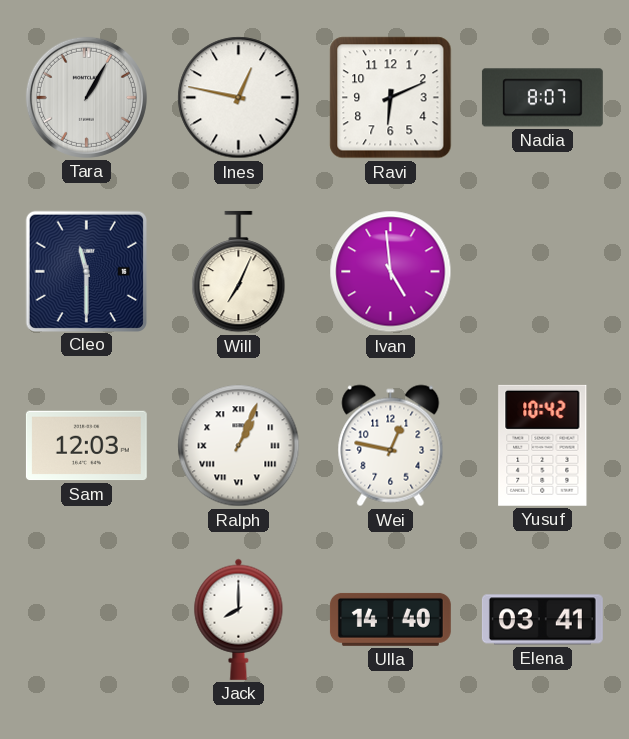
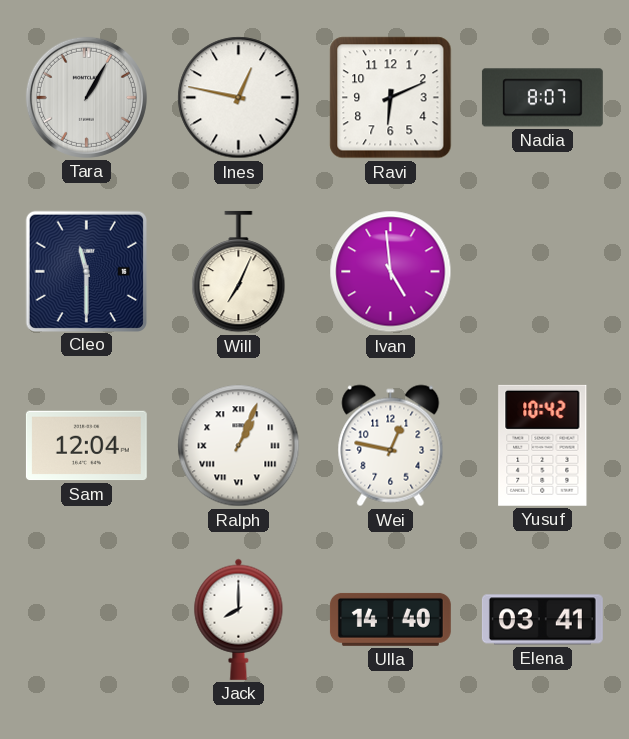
Sam: 12:03 -> 12:04
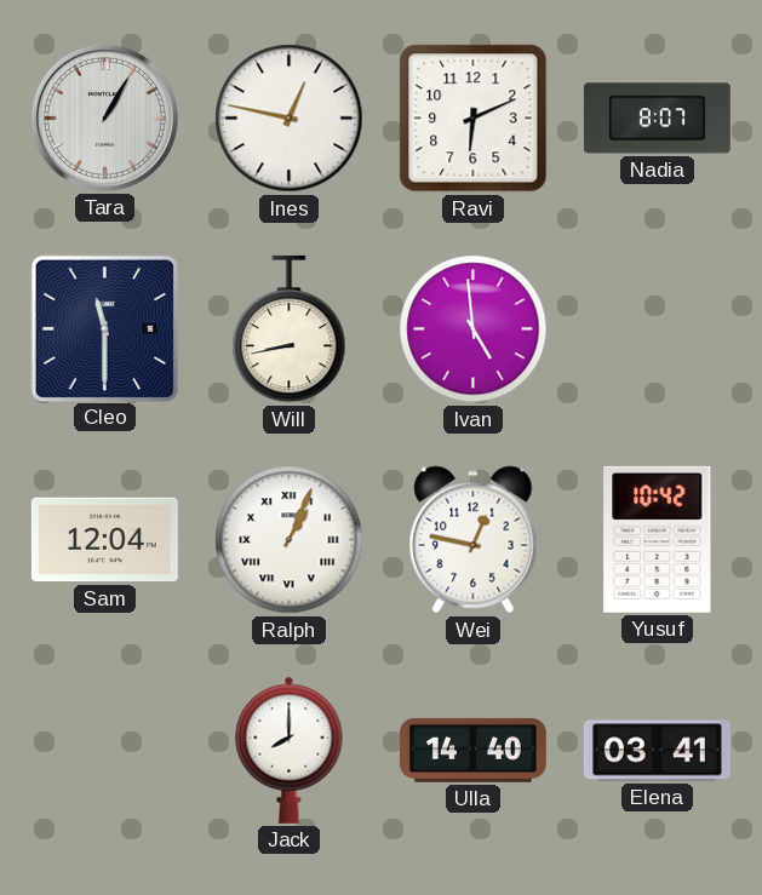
Will: 7:04 -> 8:43
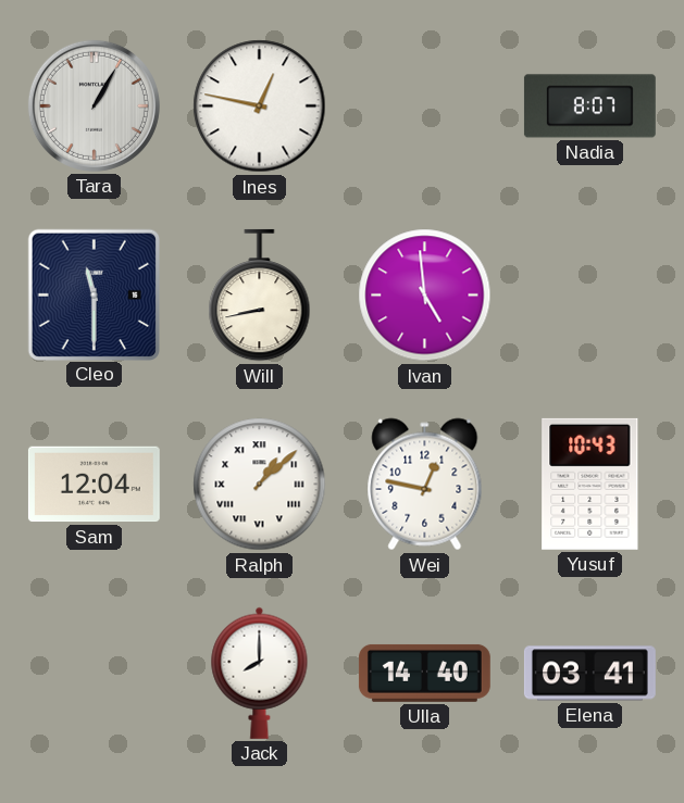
Ravi: 6:11 -> none
Ralph: 1:04 -> 1:08
Yusuf: 10:42 -> 10:43
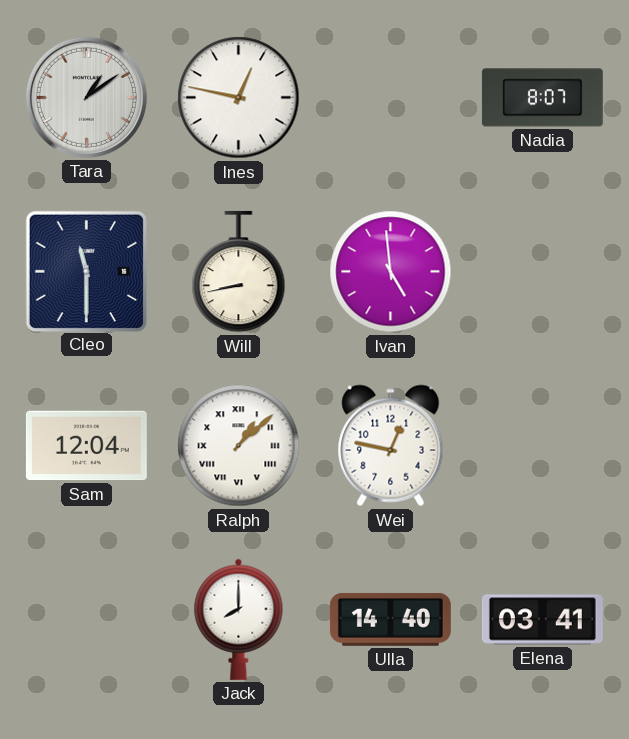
Tara: 1:05 -> 1:09
Yusuf: 10:43 -> none
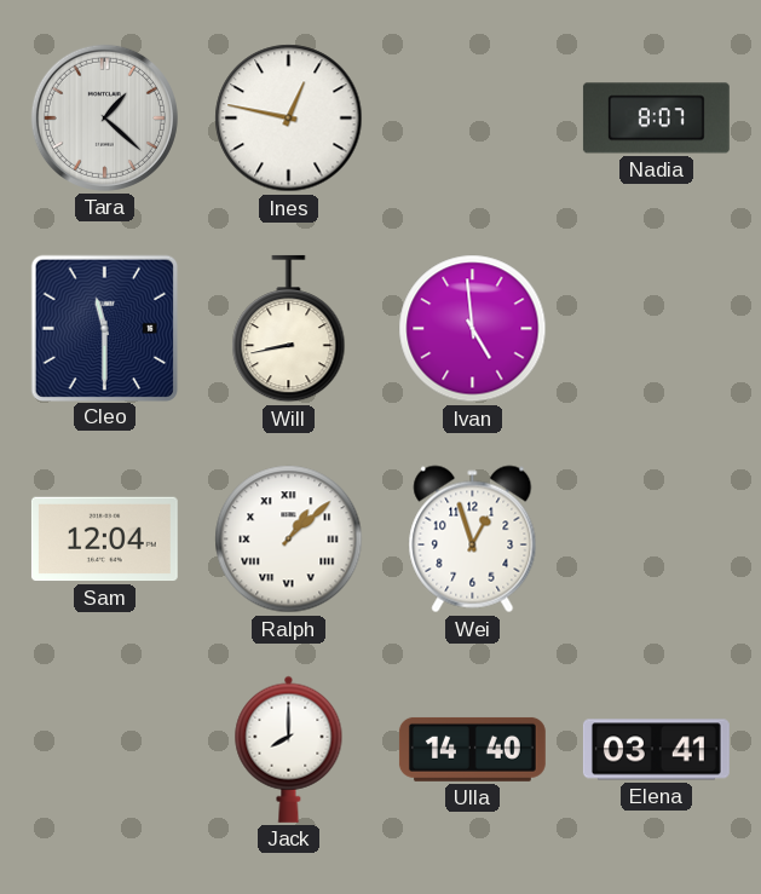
Tara: 1:09 -> 1:22
Wei: 12:47 -> 12:57
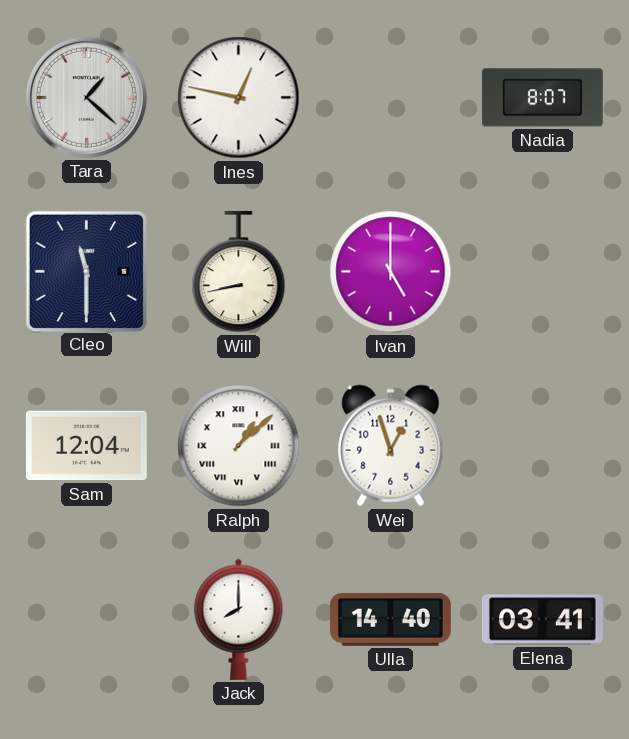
Ivan: 4:59 -> 5:00
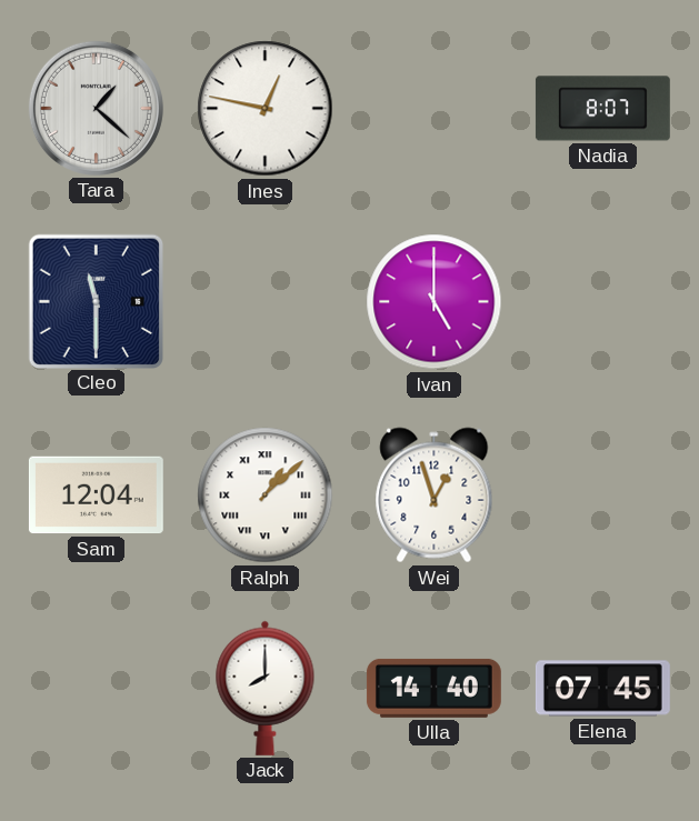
Will: 8:43 -> none
Elena: 03:41 -> 07:45
